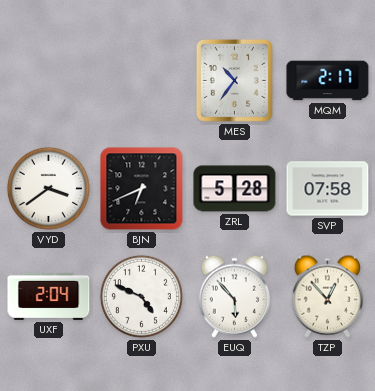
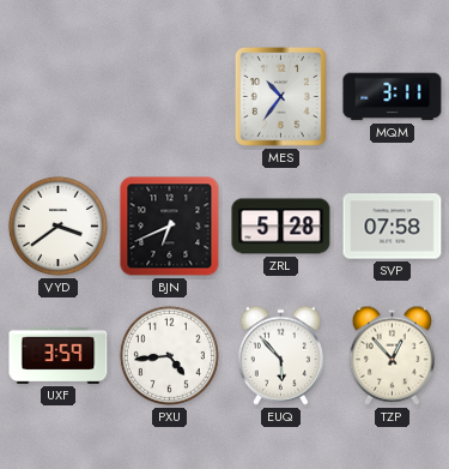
MQM: 2:17 -> 3:11
UXF: 2:04 -> 3:59
PXU: 4:49 -> 4:44
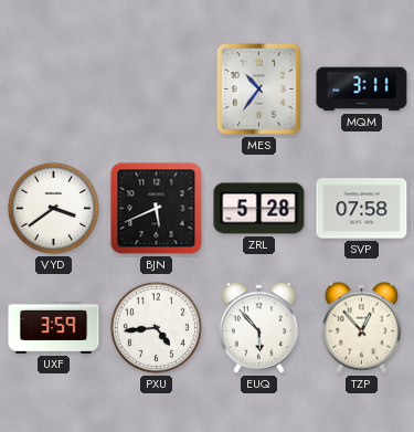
BJN: 6:41 -> 5:41
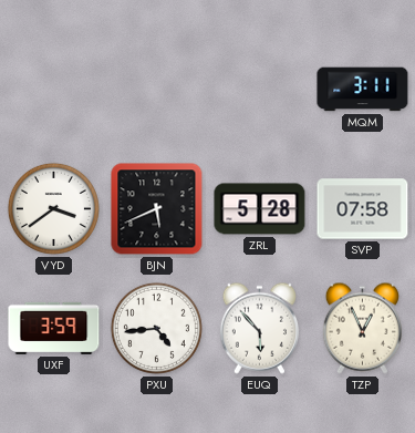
MES: 10:36 -> none
TZP: 12:53 -> 12:56
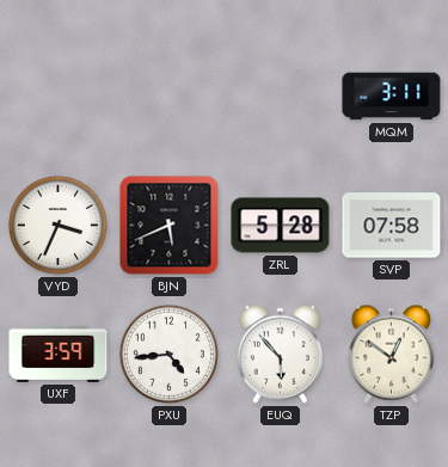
VYD: 3:39 -> 3:34
TZP: 12:56 -> 12:51
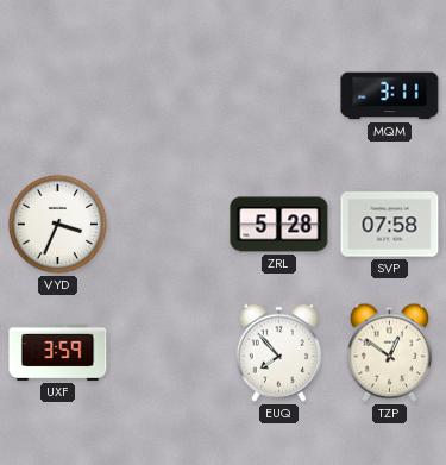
BJN: 5:41 -> none
PXU: 4:44 -> none
EUQ: 5:53 -> 7:53
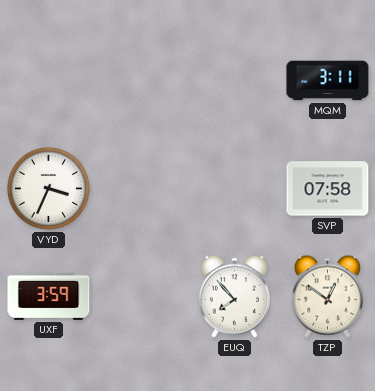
ZRL: 5:28 -> none
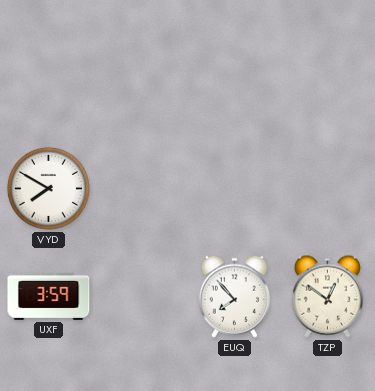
MQM: 3:11 -> none
VYD: 3:34 -> 7:50
SVP: 07:58 -> none
